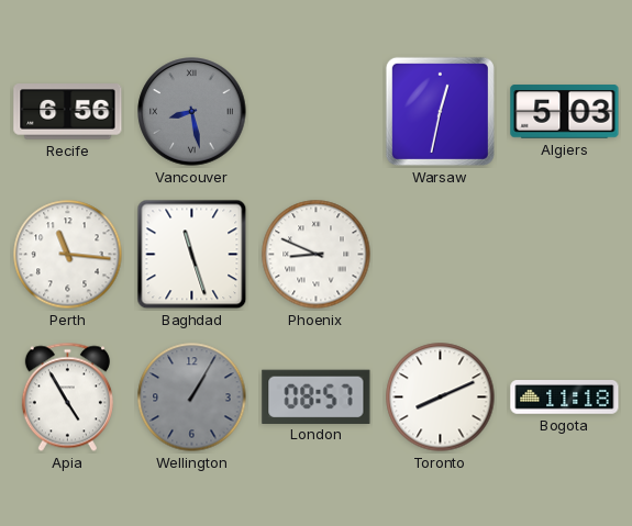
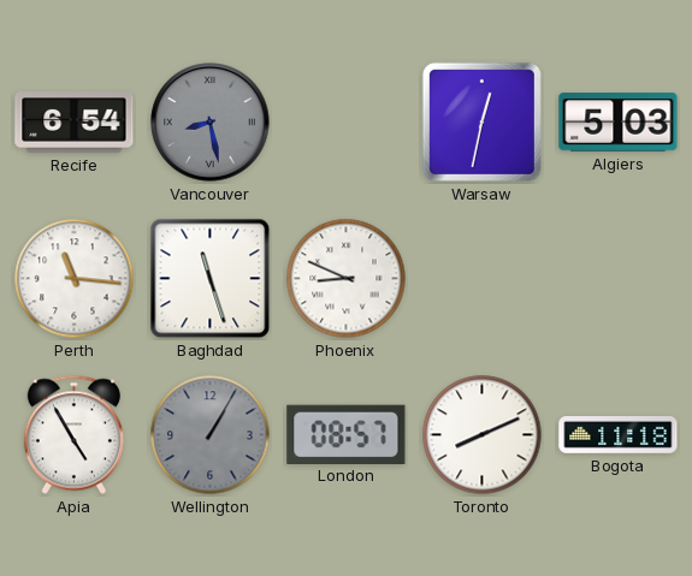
Recife: 6:56 -> 6:54
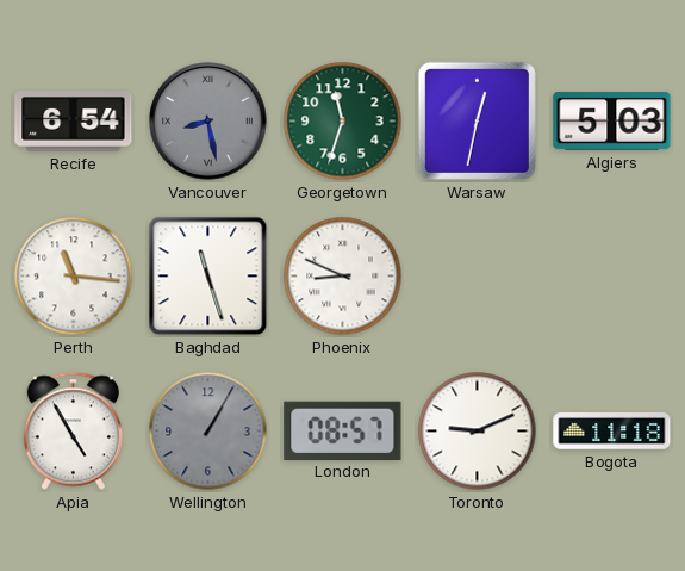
Georgetown: none -> 11:33
Toronto: 8:11 -> 9:11
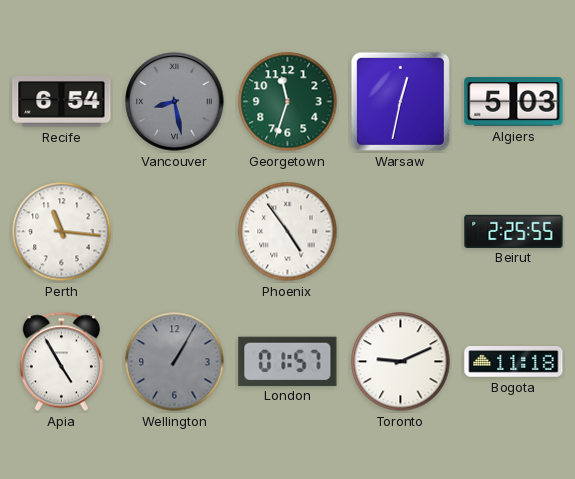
Baghdad: 11:27 -> none
Phoenix: 8:49 -> 4:54
Beirut: none -> 2:25
London: 08:57 -> 01:57
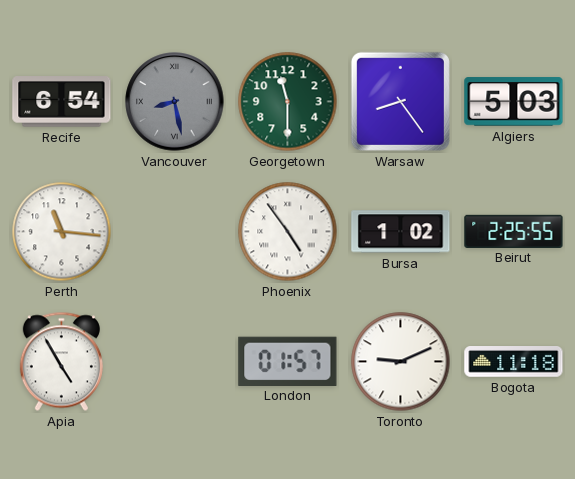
Georgetown: 11:33 -> 11:30
Warsaw: 12:32 -> 8:24
Bursa: none -> 1:02
Wellington: 1:05 -> none
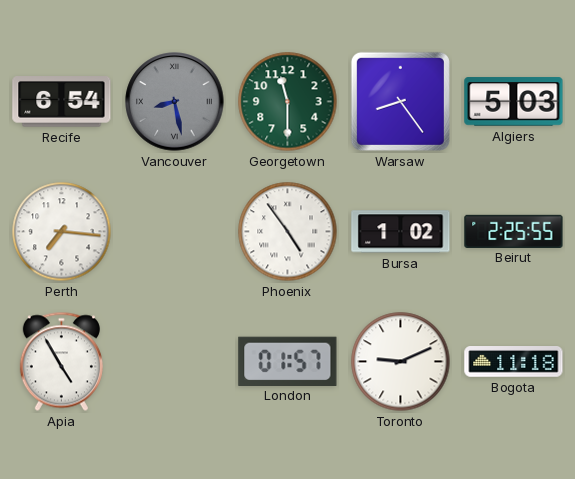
Perth: 11:16 -> 7:16
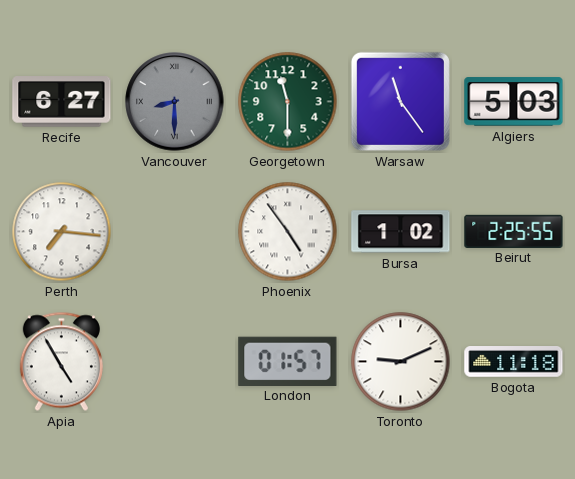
Recife: 6:54 -> 6:27
Vancouver: 8:28 -> 8:30
Warsaw: 8:24 -> 11:24
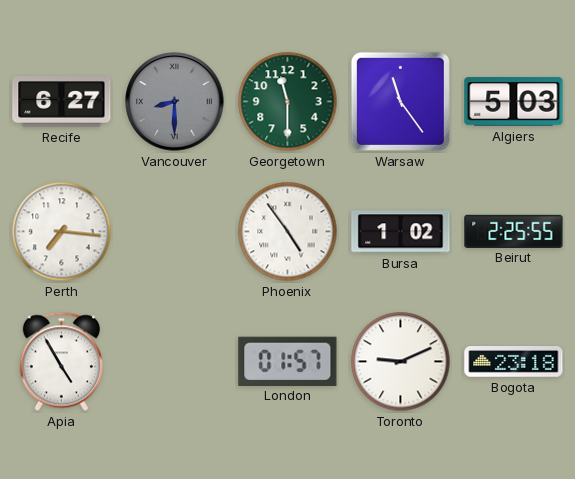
Bogota: 11:18 -> 23:18
